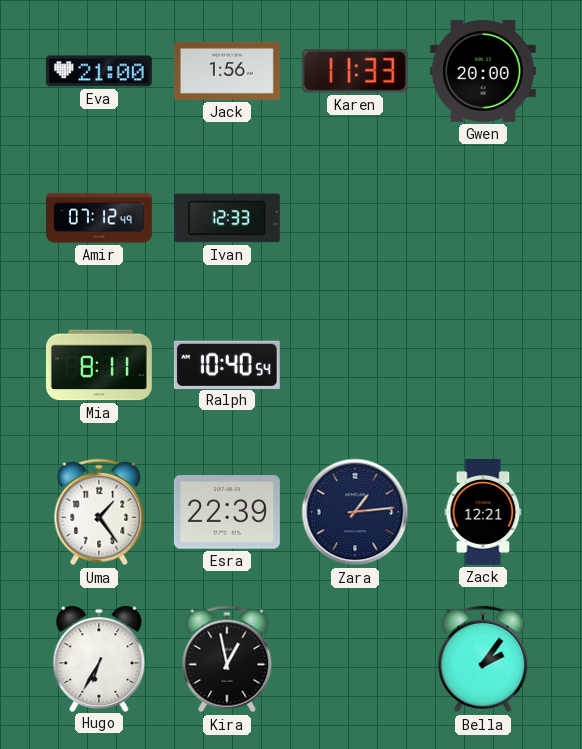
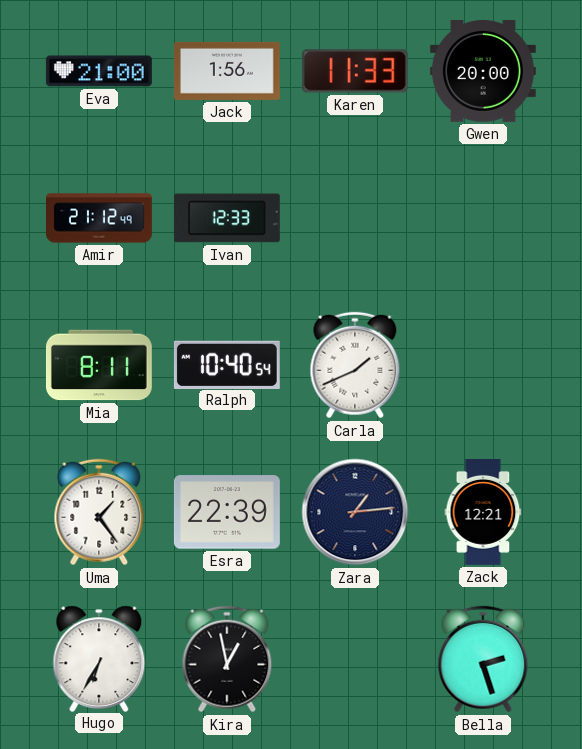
Amir: 07:12 -> 21:12
Carla: none -> 1:41
Bella: 2:06 -> 2:27
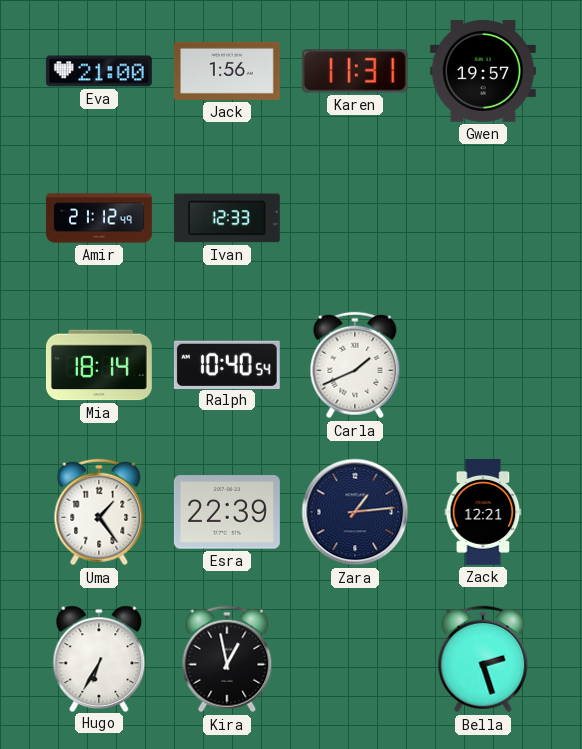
Karen: 11:33 -> 11:31
Gwen: 20:00 -> 19:57
Mia: 8:11 -> 18:14
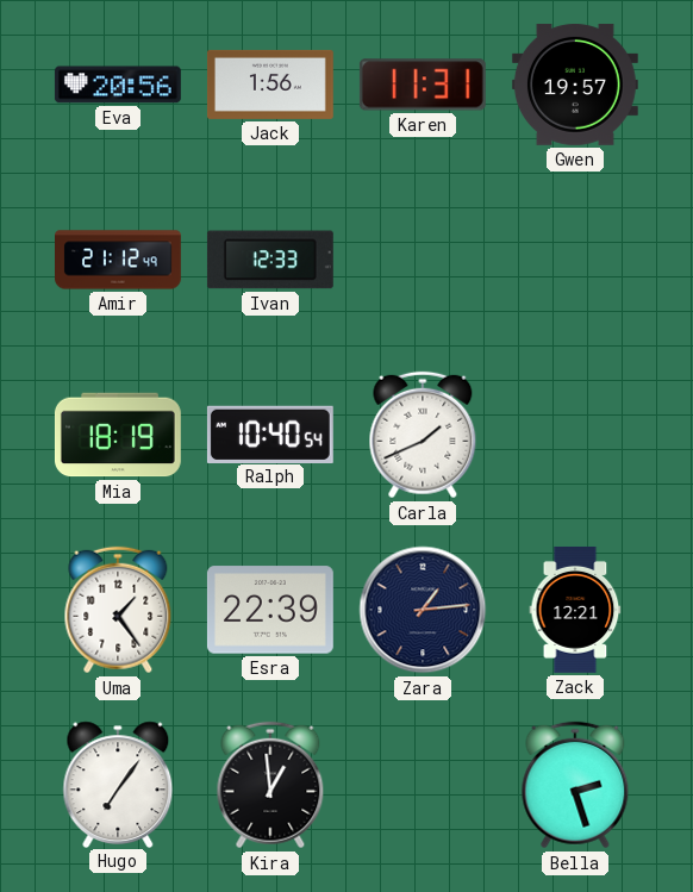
Eva: 21:00 -> 20:56
Mia: 18:14 -> 18:19
Hugo: 6:35 -> 7:06
Kira: 12:58 -> 12:59
